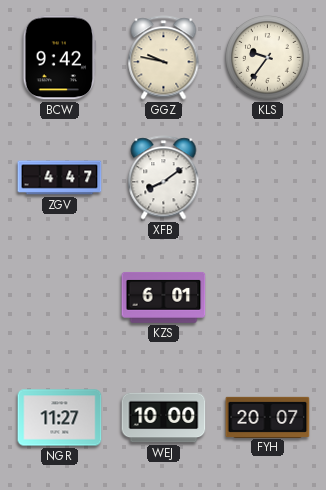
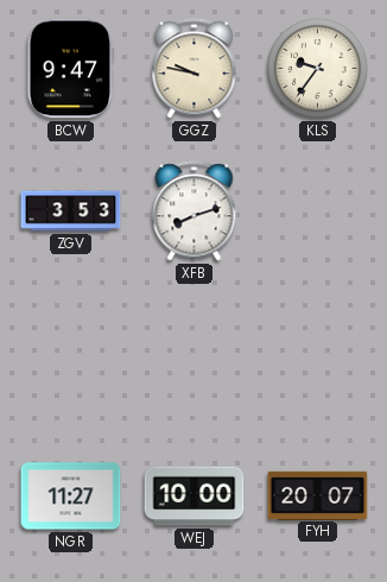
BCW: 9:42 -> 9:47
ZGV: 4:47 -> 3:53
XFB: 8:09 -> 8:12
KZS: 6:01 -> none
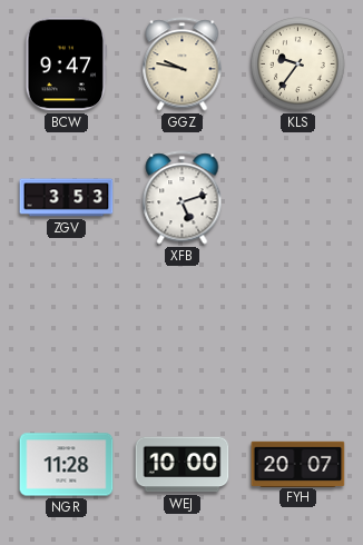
XFB: 8:12 -> 5:12
NGR: 11:27 -> 11:28
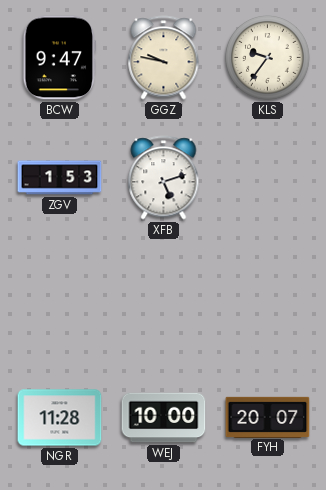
ZGV: 3:53 -> 1:53
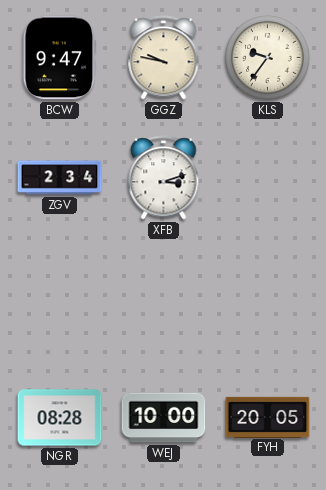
ZGV: 1:53 -> 2:34
XFB: 5:12 -> 3:12
NGR: 11:28 -> 08:28
FYH: 20:07 -> 20:05
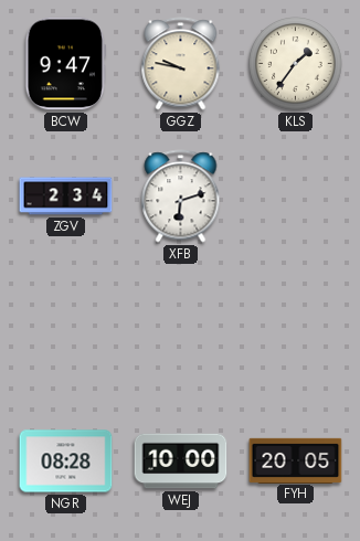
KLS: 9:36 -> 1:36
XFB: 3:12 -> 6:12
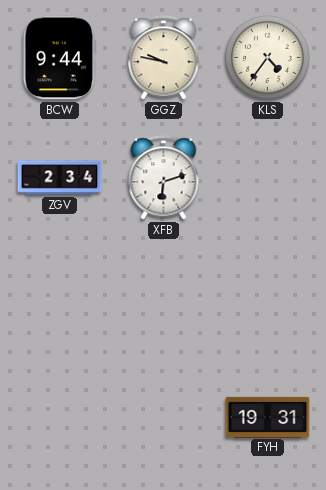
BCW: 9:47 -> 9:44
KLS: 1:36 -> 4:36
NGR: 08:28 -> none
WEJ: 10:00 -> none
FYH: 20:05 -> 19:31
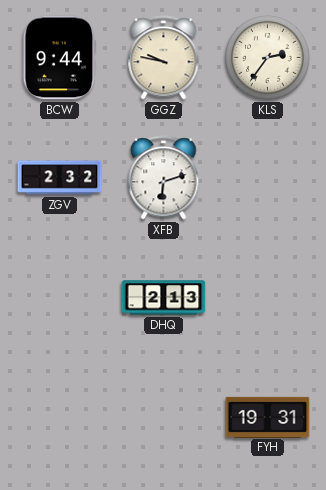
KLS: 4:36 -> 2:36
ZGV: 2:34 -> 2:32
DHQ: none -> 2:13
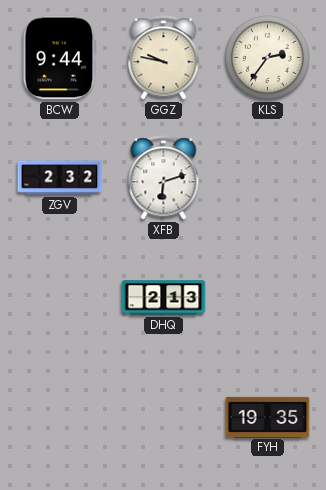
FYH: 19:31 -> 19:35
